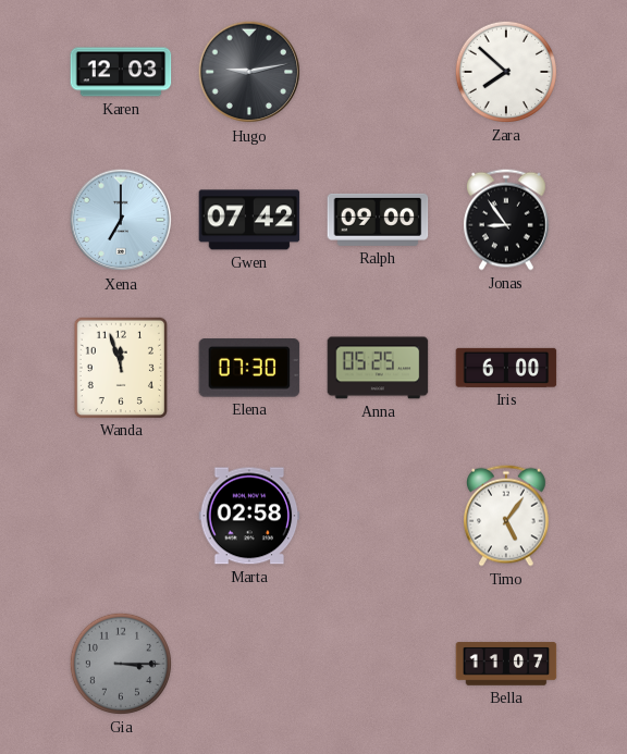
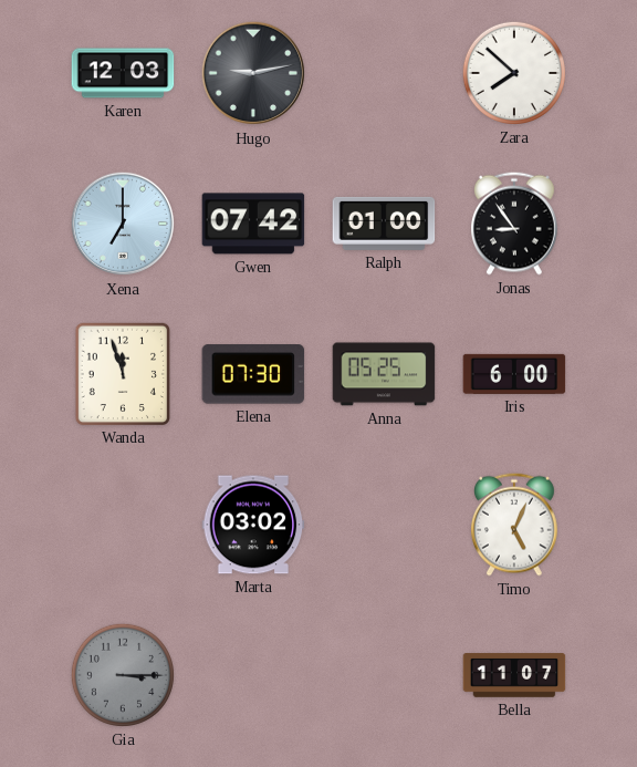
Ralph: 09:00 -> 01:00
Marta: 02:58 -> 03:02
Timo: 5:06 -> 5:04
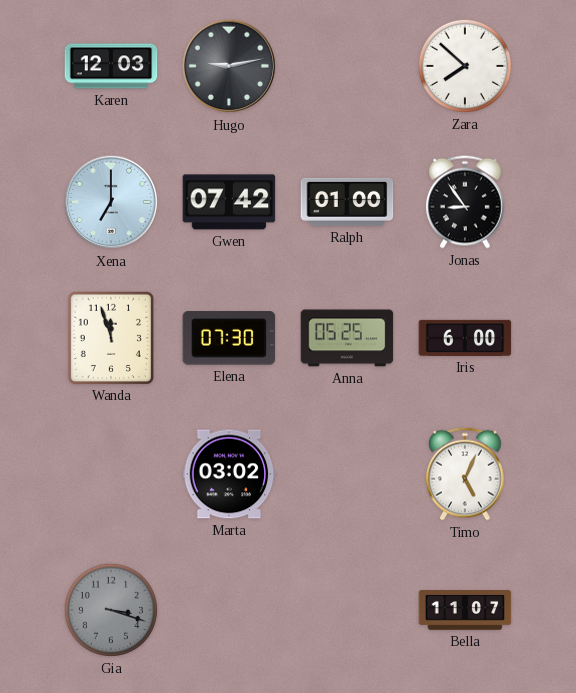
Gia: 3:15 -> 3:18
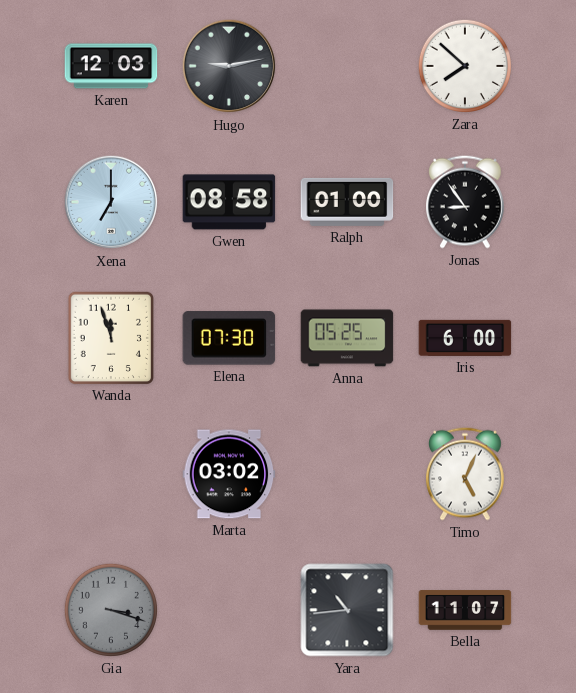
Gwen: 07:42 -> 08:58
Yara: none -> 10:44
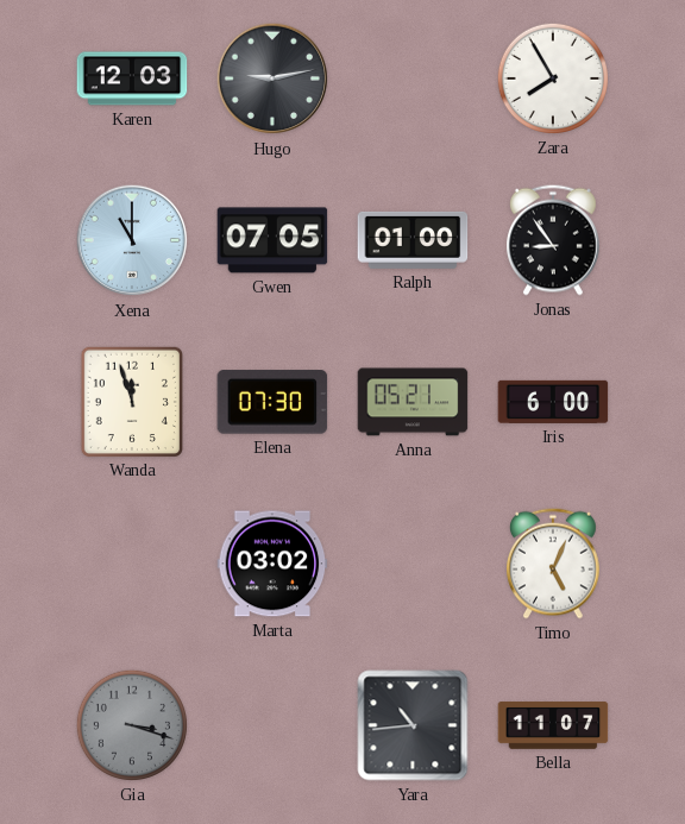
Zara: 7:52 -> 7:55
Xena: 7:00 -> 11:00
Gwen: 08:58 -> 07:05
Anna: 05:25 -> 05:21
